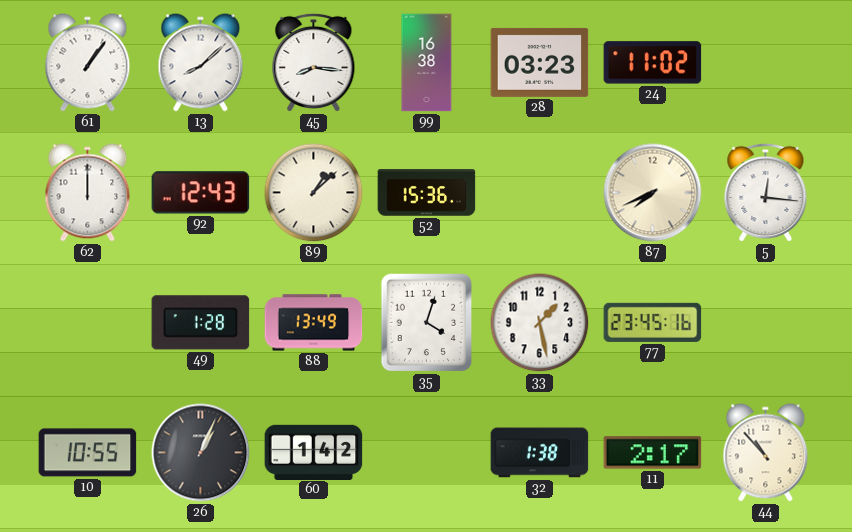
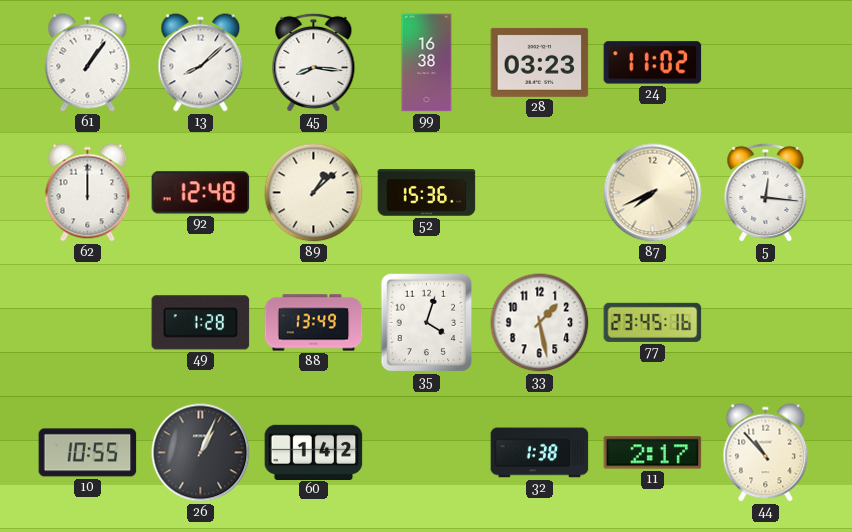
92: 12:43 -> 12:48
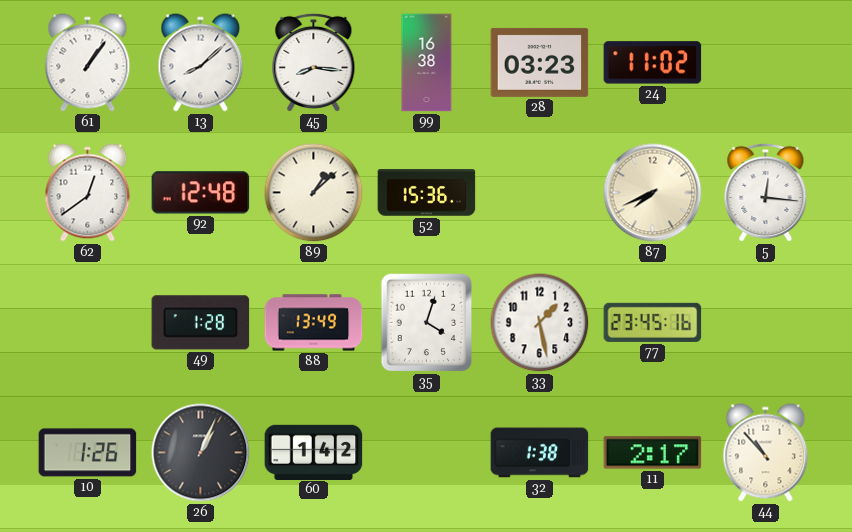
62: 12:00 -> 12:39
10: 10:55 -> 1:26
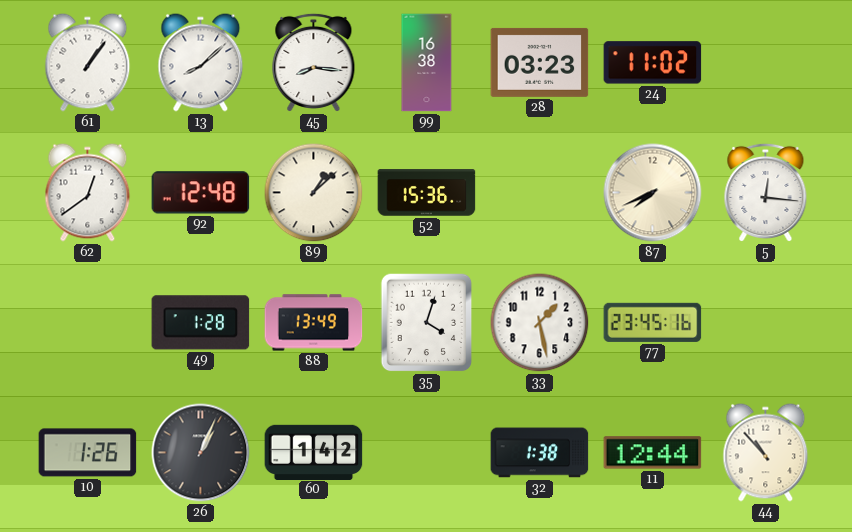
11: 2:17 -> 12:44
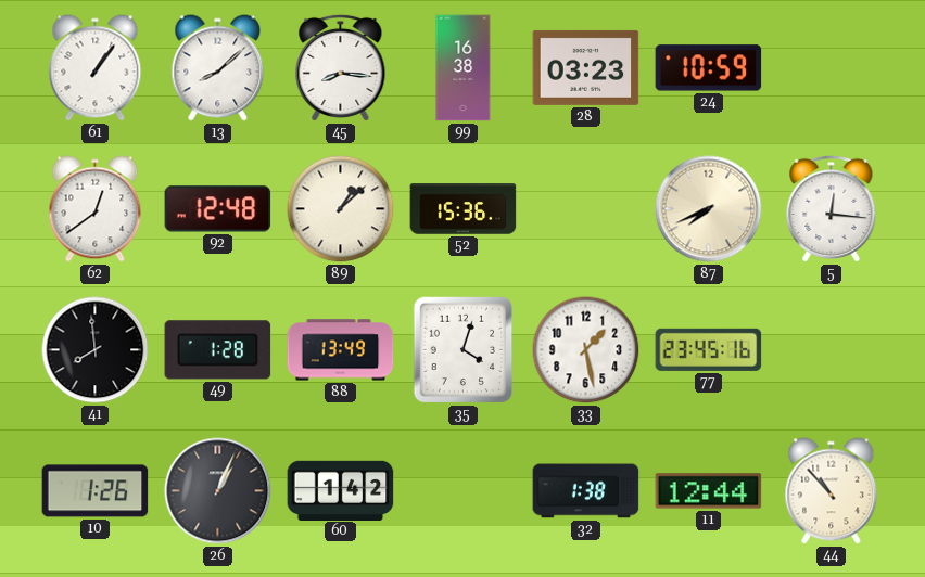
24: 11:02 -> 10:59
41: none -> 7:59
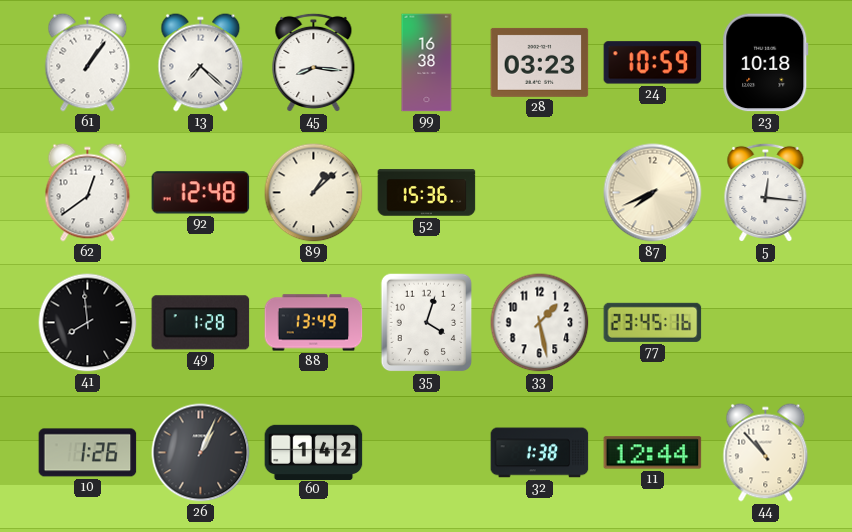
13: 8:08 -> 7:22
23: none -> 10:18
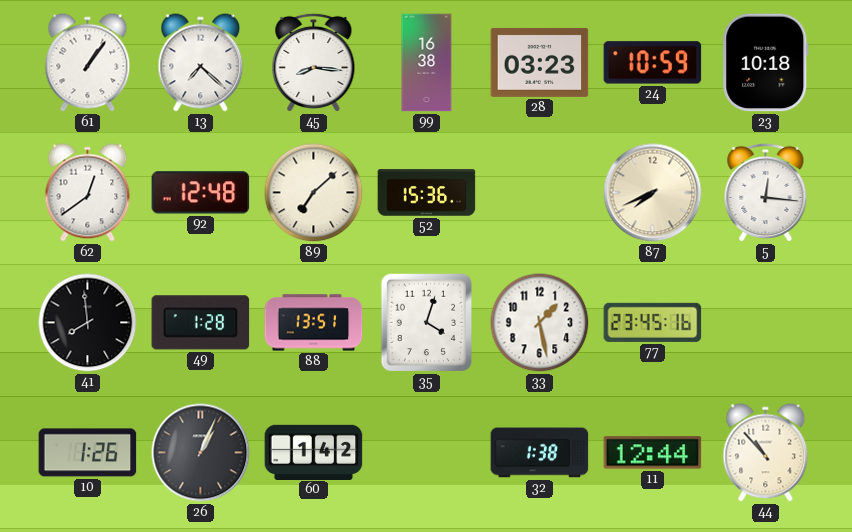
89: 1:08 -> 7:08
88: 13:49 -> 13:51
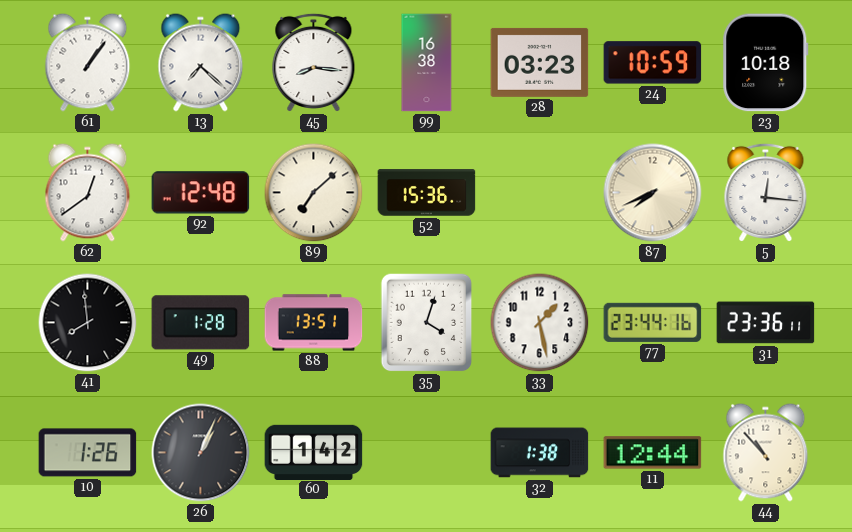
77: 23:45 -> 23:44
31: none -> 23:36
